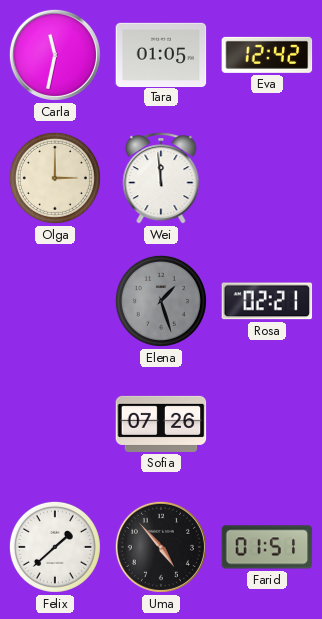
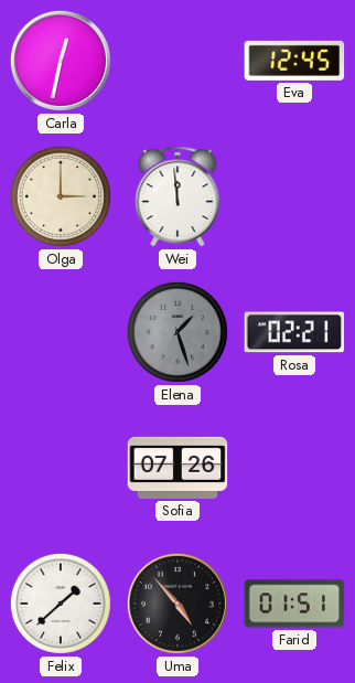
Carla: 11:32 -> 12:32
Tara: 01:05 -> none
Eva: 12:42 -> 12:45
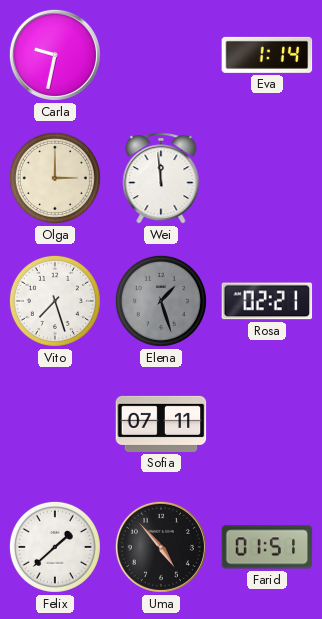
Carla: 12:32 -> 9:32
Eva: 12:45 -> 1:14
Vito: none -> 7:27
Sofia: 07:26 -> 07:11
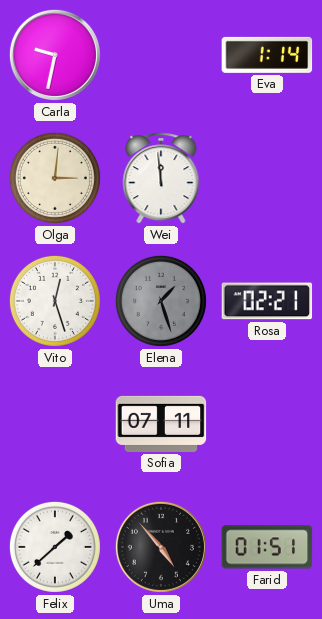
Olga: 3:00 -> 3:01
Vito: 7:27 -> 12:27
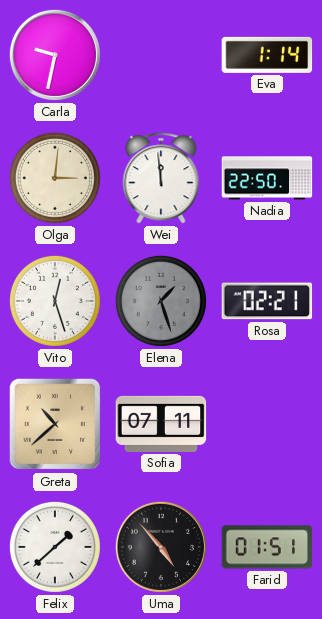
Nadia: none -> 22:50
Greta: none -> 10:38
